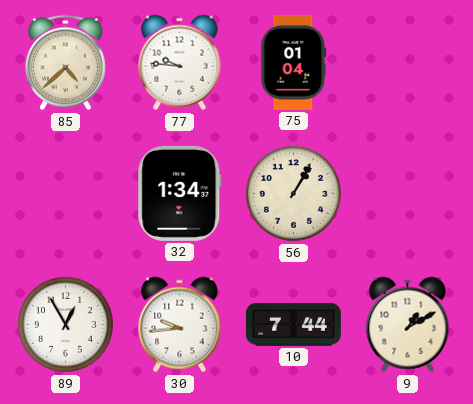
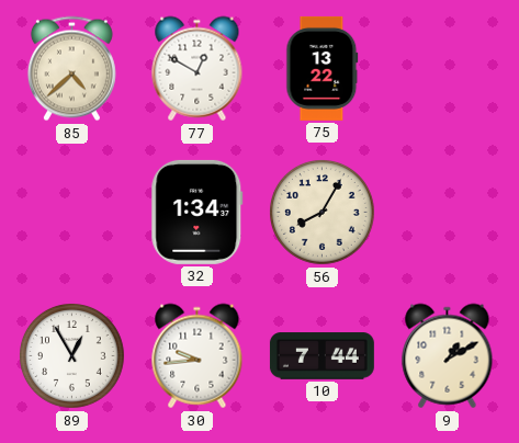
77: 9:46 -> 12:50
75: 01:04 -> 13:22
56: 1:05 -> 8:05
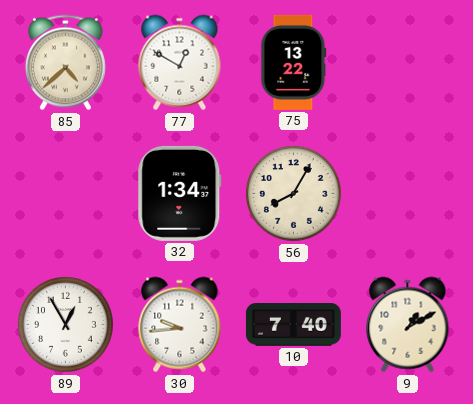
10: 7:44 -> 7:40
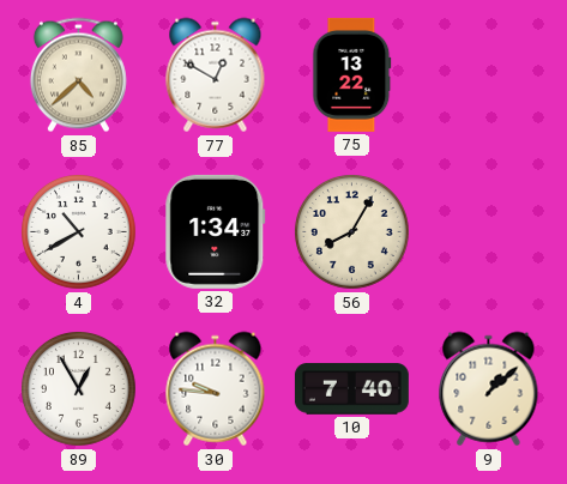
4: none -> 10:40
30: 9:44 -> 9:46
9: 1:10 -> 1:08
